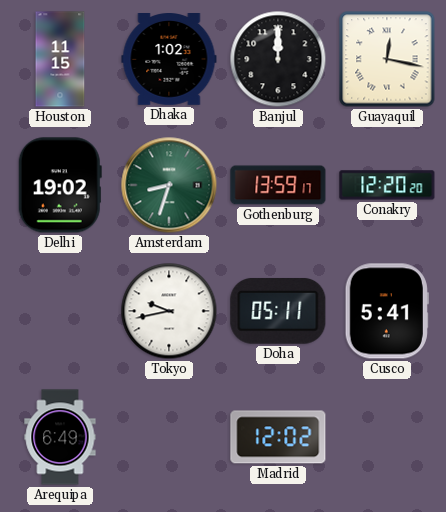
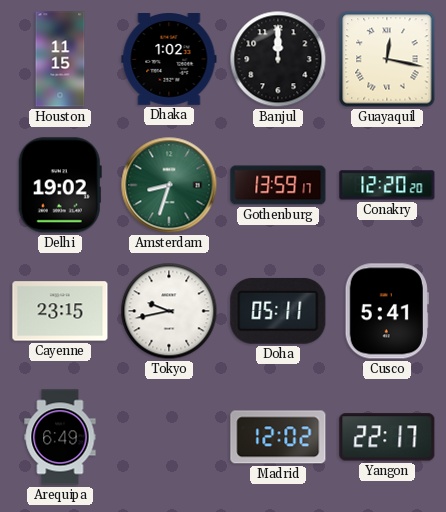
Cayenne: none -> 23:15
Yangon: none -> 22:17
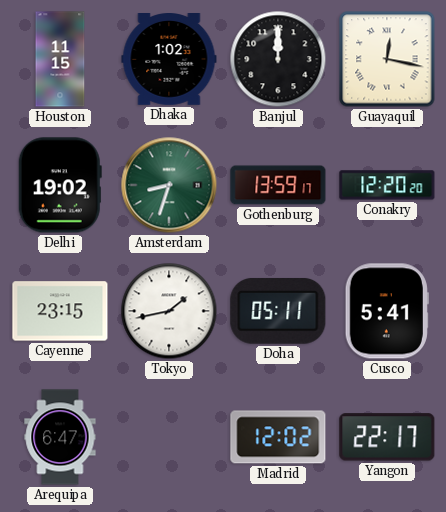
Tokyo: 9:43 -> 1:43
Arequipa: 6:49 -> 6:47
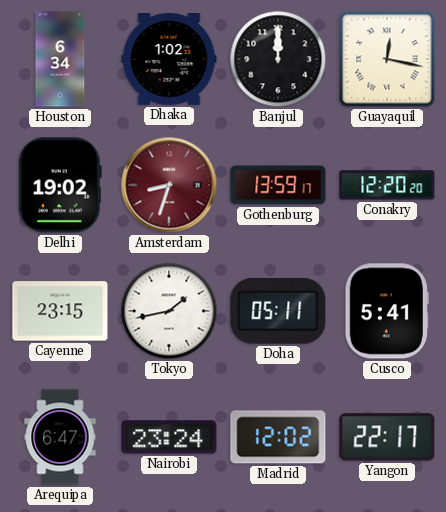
Houston: 11:15 -> 6:34
Amsterdam dial: green -> burgundy
Nairobi: none -> 23:24
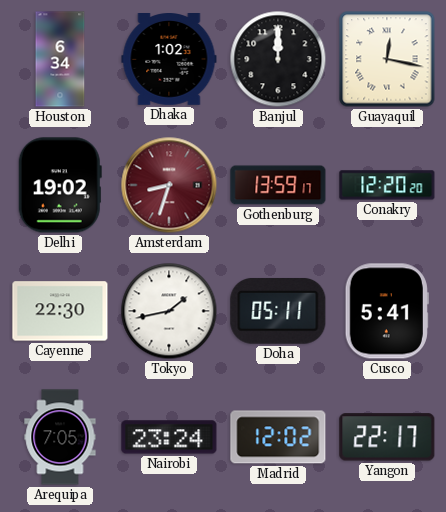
Cayenne: 23:15 -> 22:30
Arequipa: 6:47 -> 7:05
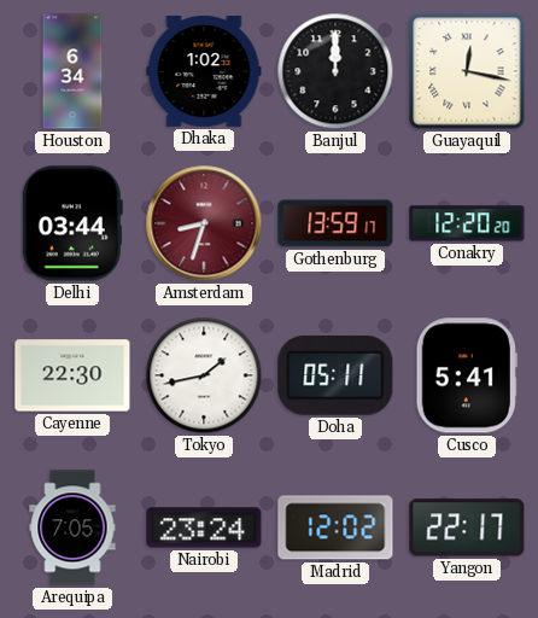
Delhi: 19:02 -> 03:44
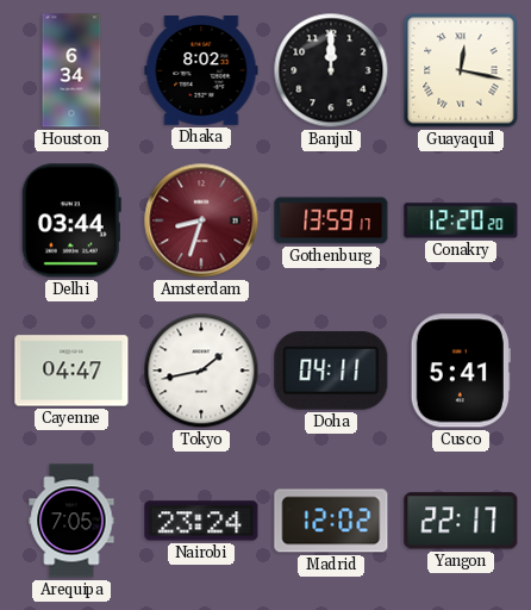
Dhaka: 1:02 -> 8:02
Cayenne: 22:30 -> 04:47
Doha: 05:11 -> 04:11
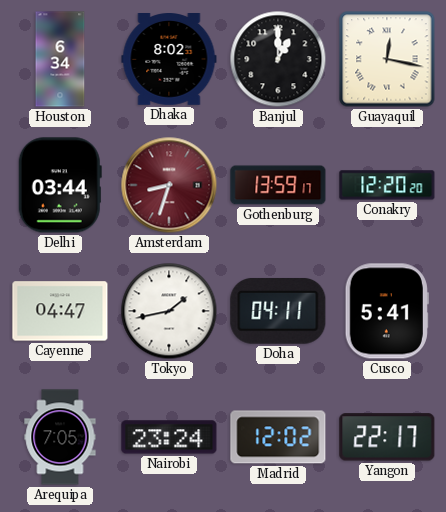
Banjul: 12:00 -> 1:00
